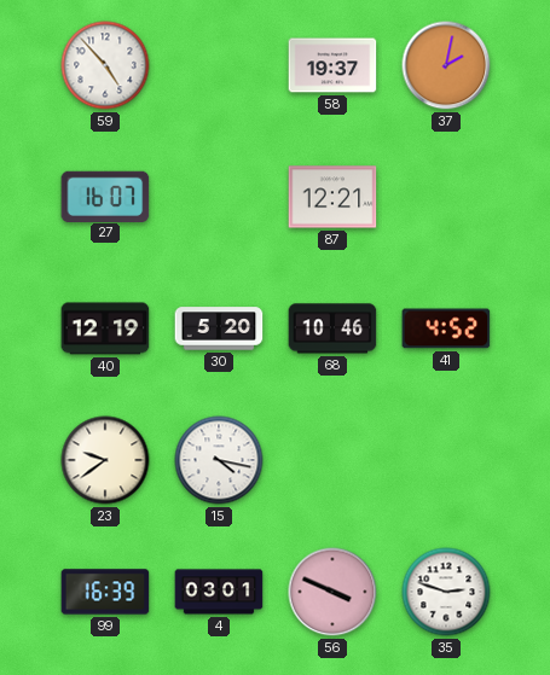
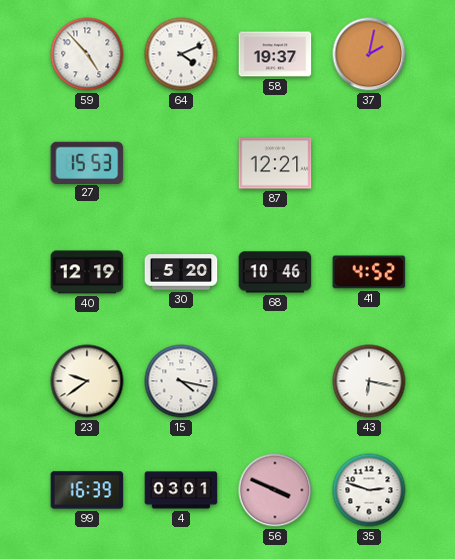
64: none -> 4:11
27: 16:07 -> 15:53
43: none -> 6:17
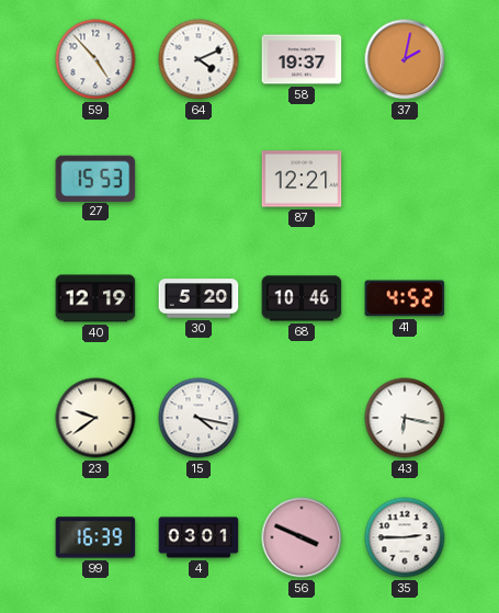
35: 2:48 -> 2:45
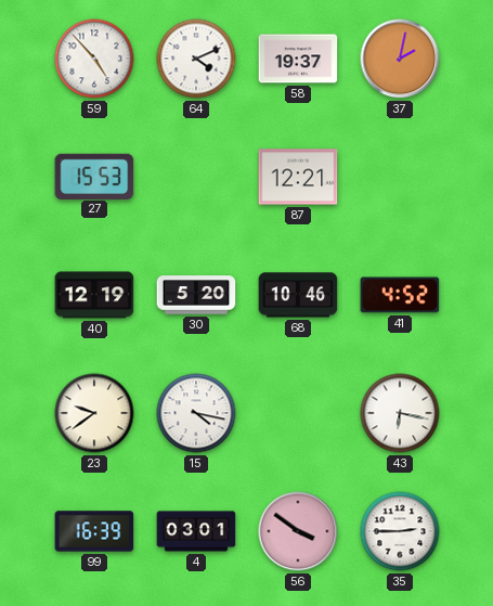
56: 3:49 -> 3:51
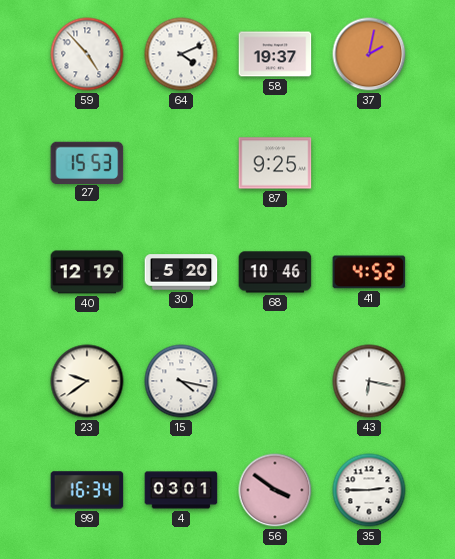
87: 12:21 -> 9:25
99: 16:39 -> 16:34
